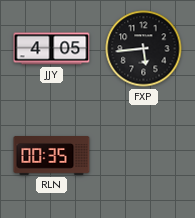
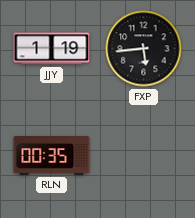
JJY: 4:05 -> 1:19
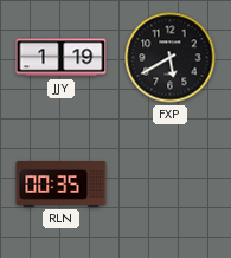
FXP: 5:44 -> 5:40
